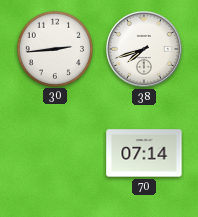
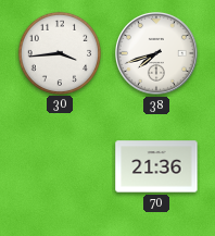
30: 2:44 -> 3:44
70: 07:14 -> 21:36
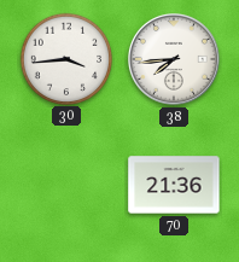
38: 7:42 -> 7:44
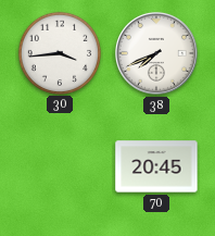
38: 7:44 -> 7:41
70: 21:36 -> 20:45
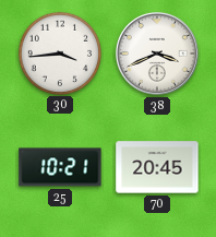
38: 7:41 -> 3:41
25: none -> 10:21
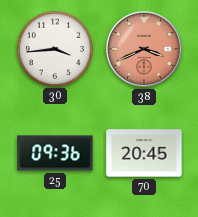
38 dial: white -> salmon
25: 10:21 -> 09:36
